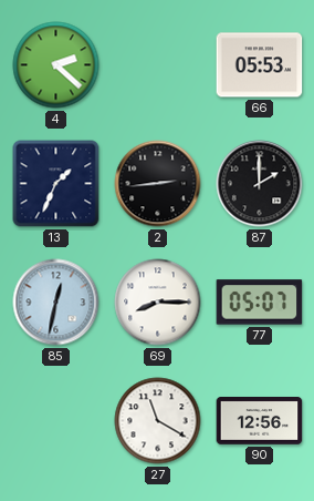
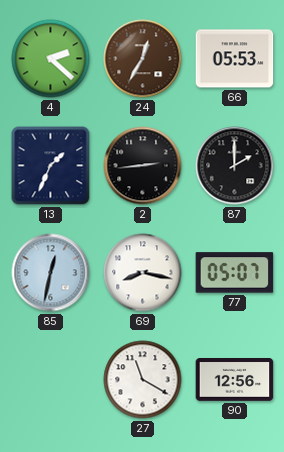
24: none -> 12:35
69: 8:15 -> 8:17
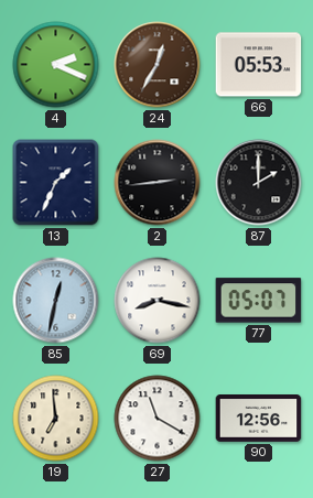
4: 2:22 -> 2:19
19: none -> 6:59
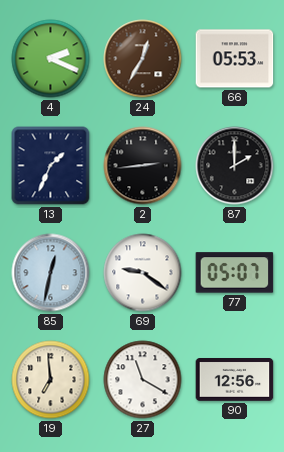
69: 8:17 -> 9:21
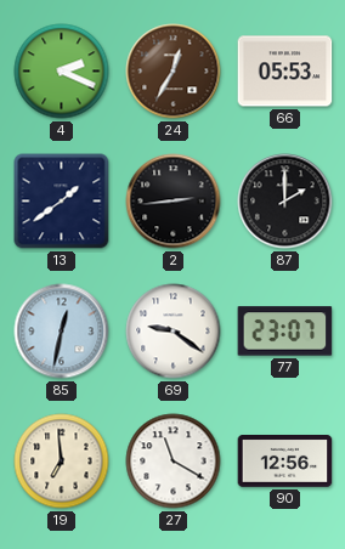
13: 1:34 -> 1:39
77: 05:07 -> 23:07
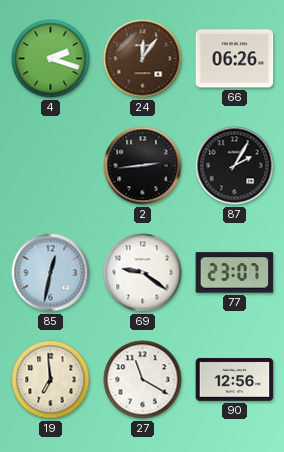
4: 2:19 -> 2:18
24: 12:35 -> 12:06
66: 05:53 -> 06:26
13: 1:39 -> none
87: 2:00 -> 2:05
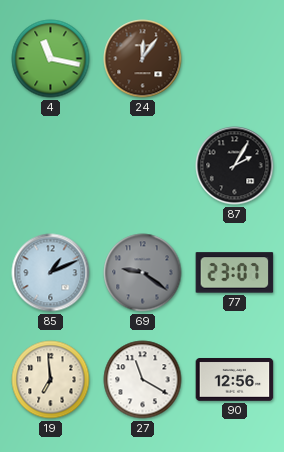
4: 2:18 -> 11:17
66: 06:26 -> none
2: 2:44 -> none
85: 12:32 -> 1:11
69 dial: white -> grey
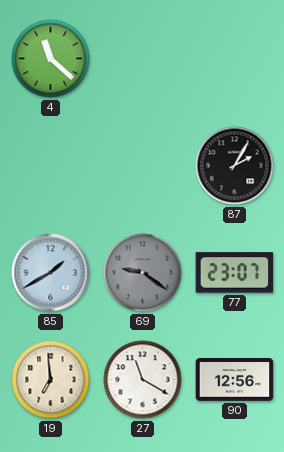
4: 11:17 -> 11:22
24: 12:06 -> none
85: 1:11 -> 1:40
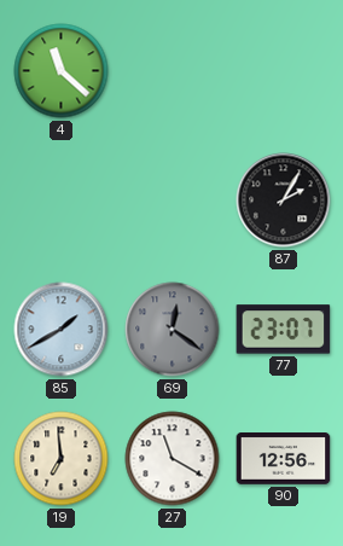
69: 9:21 -> 12:21
